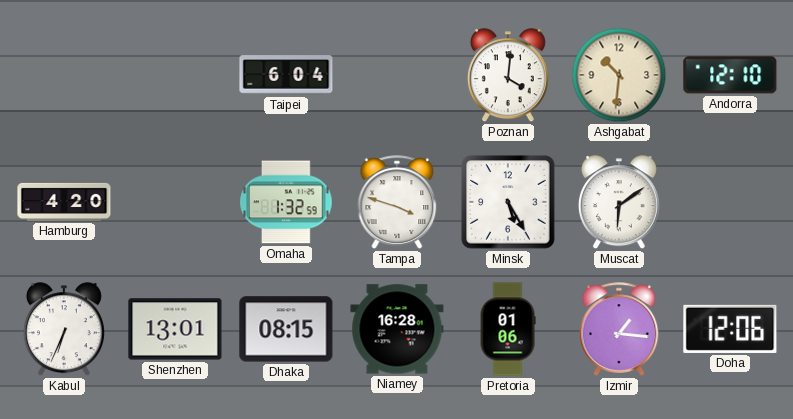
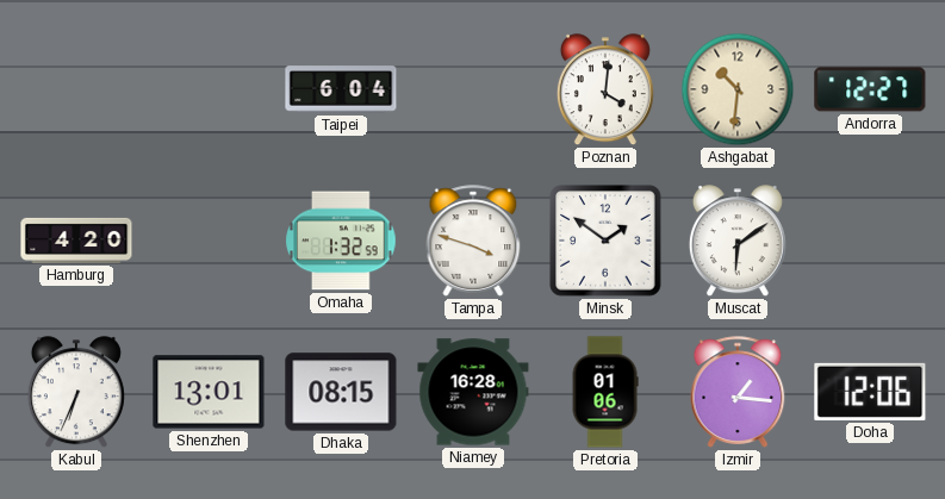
Andorra: 12:10 -> 12:27
Minsk: 5:25 -> 1:51
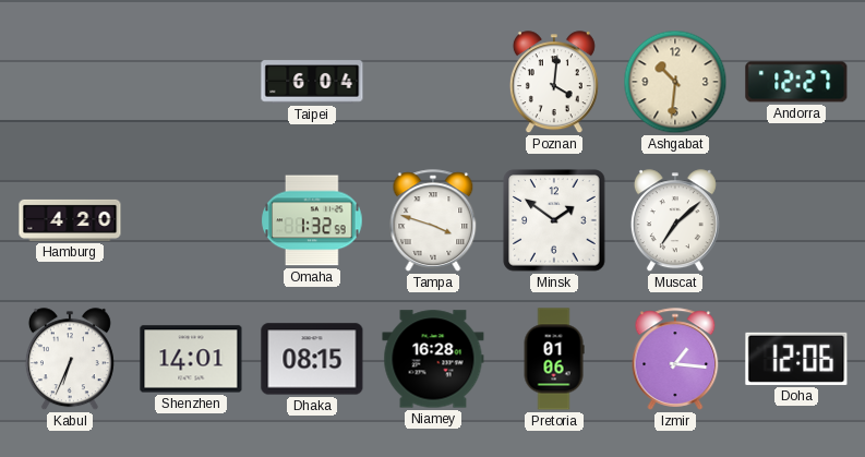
Muscat: 6:09 -> 7:08
Shenzhen: 13:01 -> 14:01
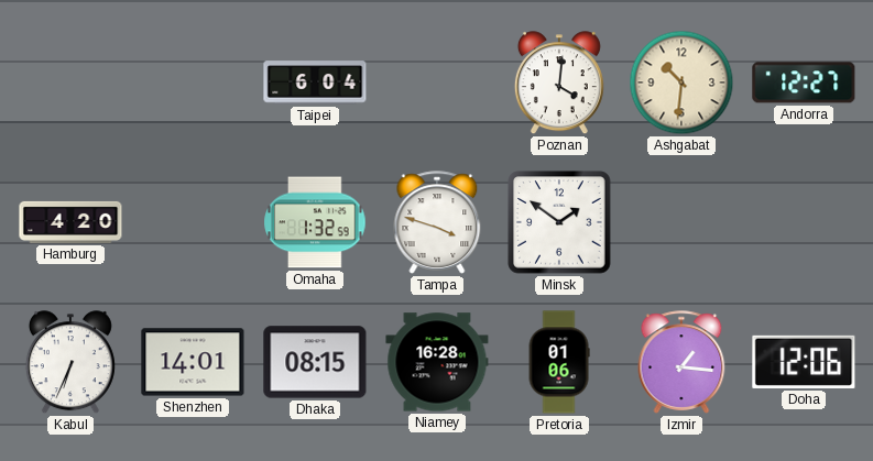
Muscat: 7:08 -> none
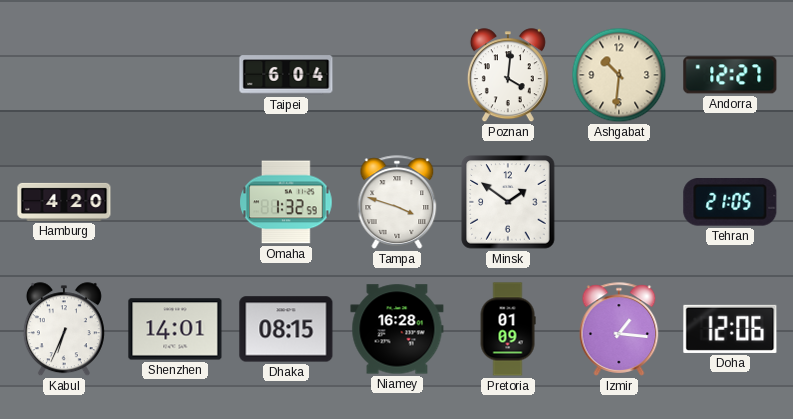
Tehran: none -> 21:05
Pretoria: 01:06 -> 01:09
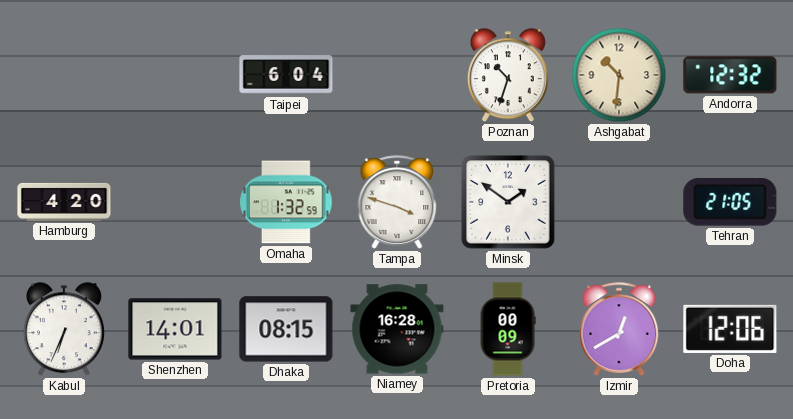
Poznan: 4:01 -> 10:33
Andorra: 12:27 -> 12:32
Pretoria: 01:09 -> 00:09
Izmir: 1:16 -> 12:40
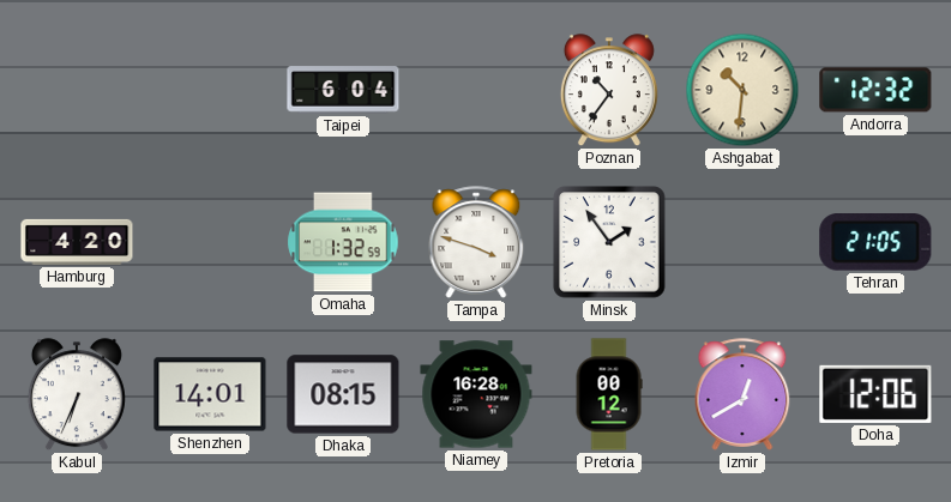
Poznan: 10:33 -> 10:36
Minsk: 1:51 -> 1:54
Pretoria: 00:09 -> 00:12
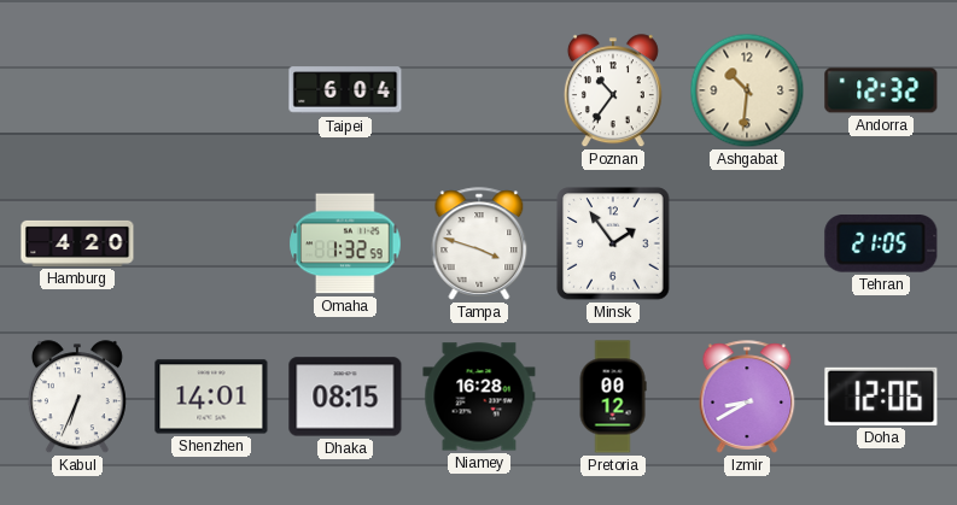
Izmir: 12:40 -> 8:40
